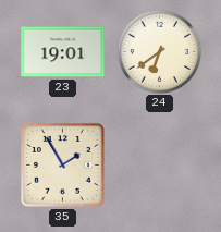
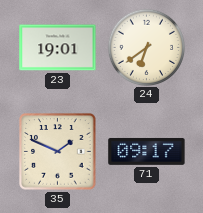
35: 1:55 -> 1:49
71: none -> 09:17
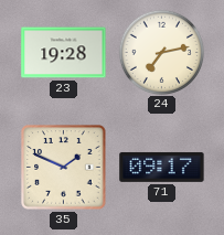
23: 19:01 -> 19:28
24: 6:39 -> 7:13
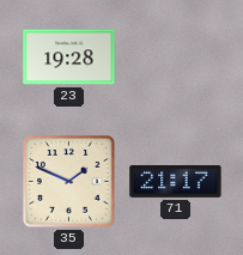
24: 7:13 -> none
71: 09:17 -> 21:17
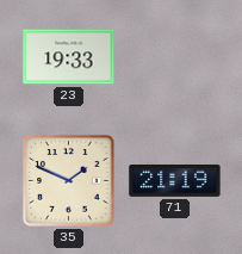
23: 19:28 -> 19:33
71: 21:17 -> 21:19
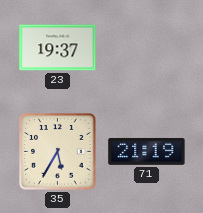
23: 19:33 -> 19:37
35: 1:49 -> 5:35
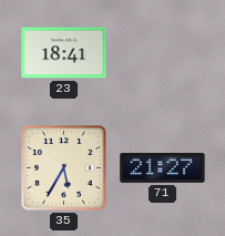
23: 19:37 -> 18:41
71: 21:19 -> 21:27
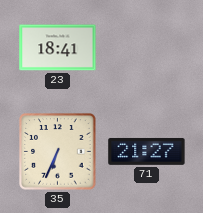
35: 5:35 -> 6:34
